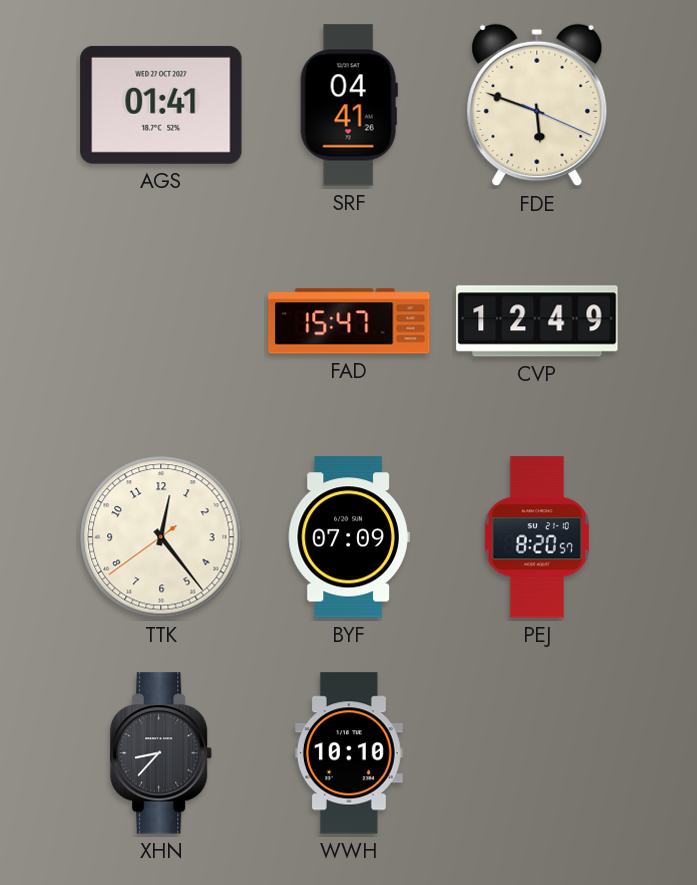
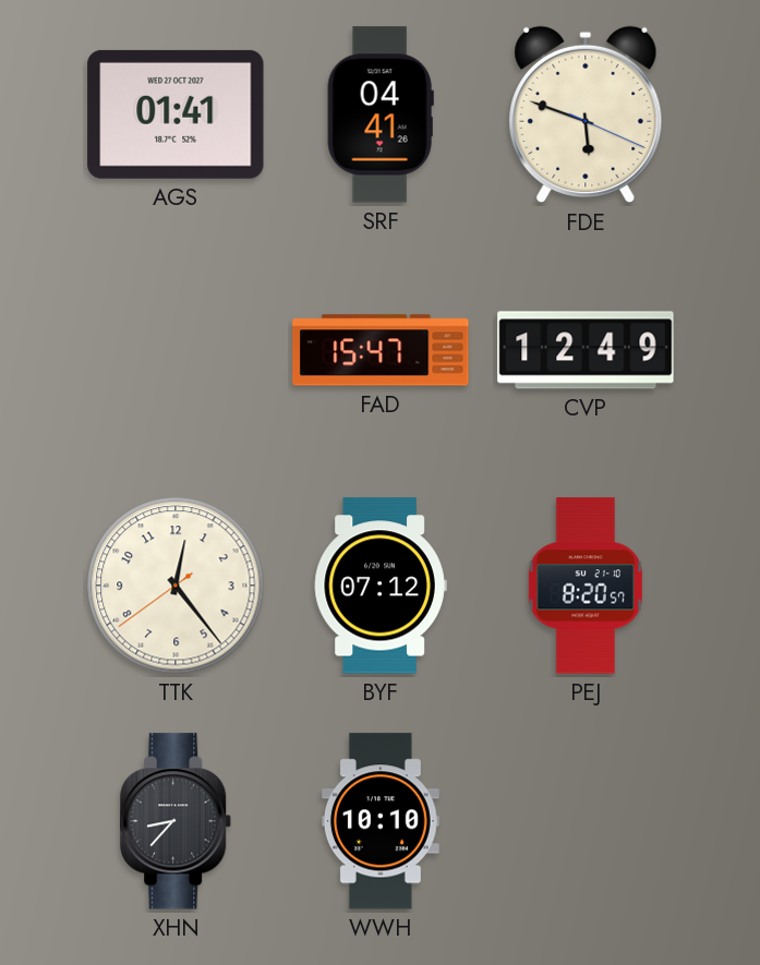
BYF: 07:09 -> 07:12
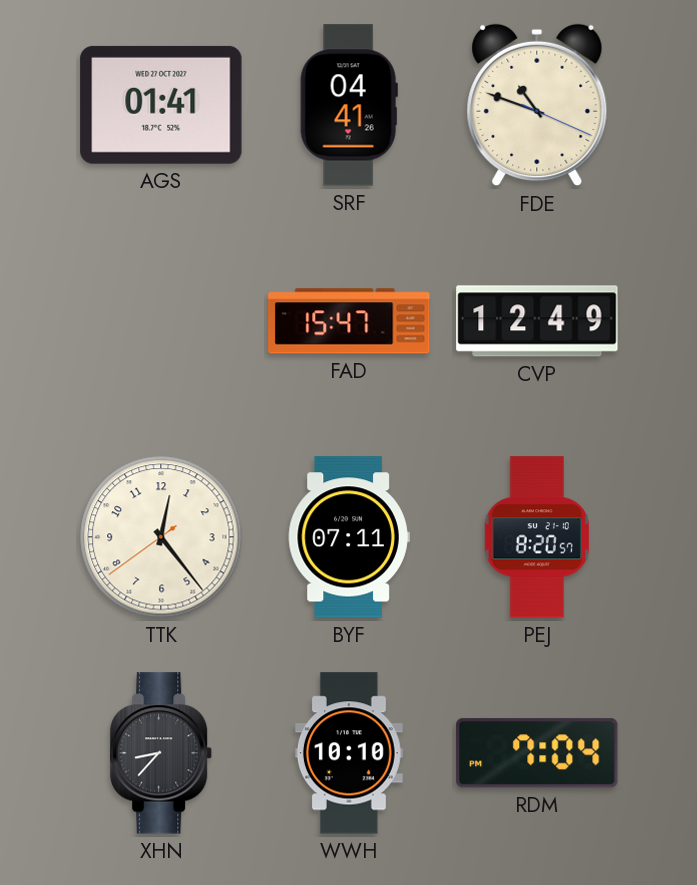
FDE: 5:48 -> 10:48
BYF: 07:12 -> 07:11
RDM: none -> 7:04
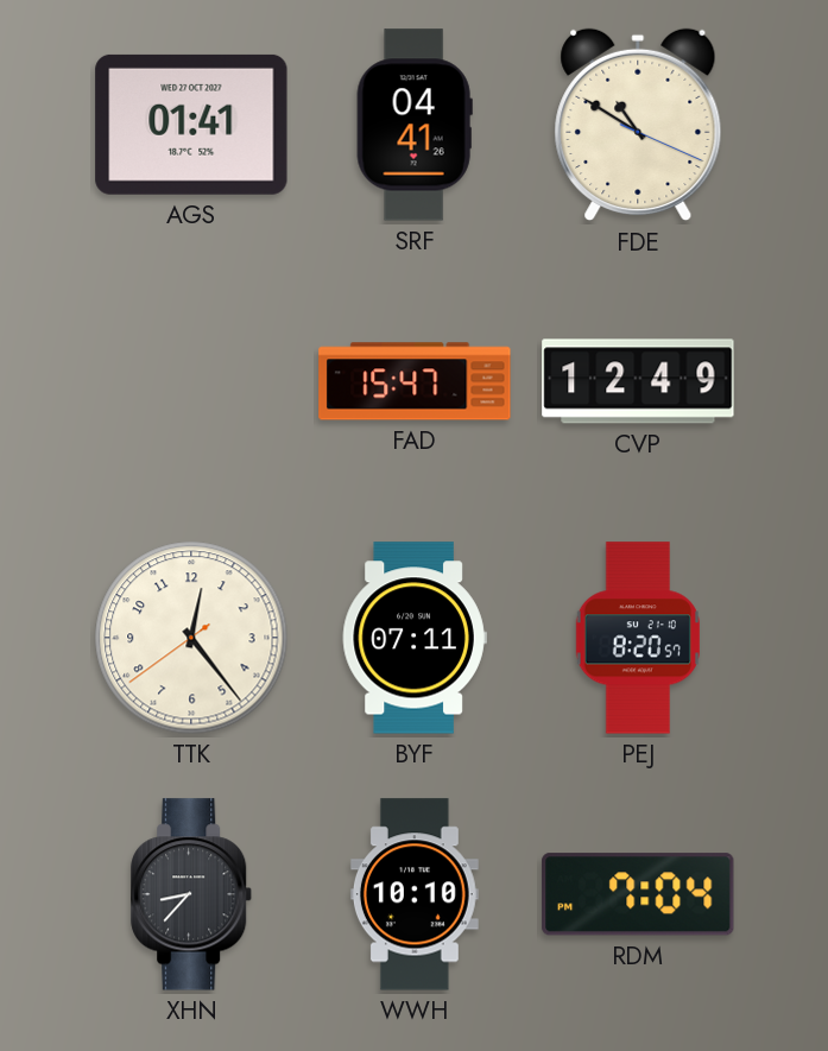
FDE: 10:48 -> 10:50
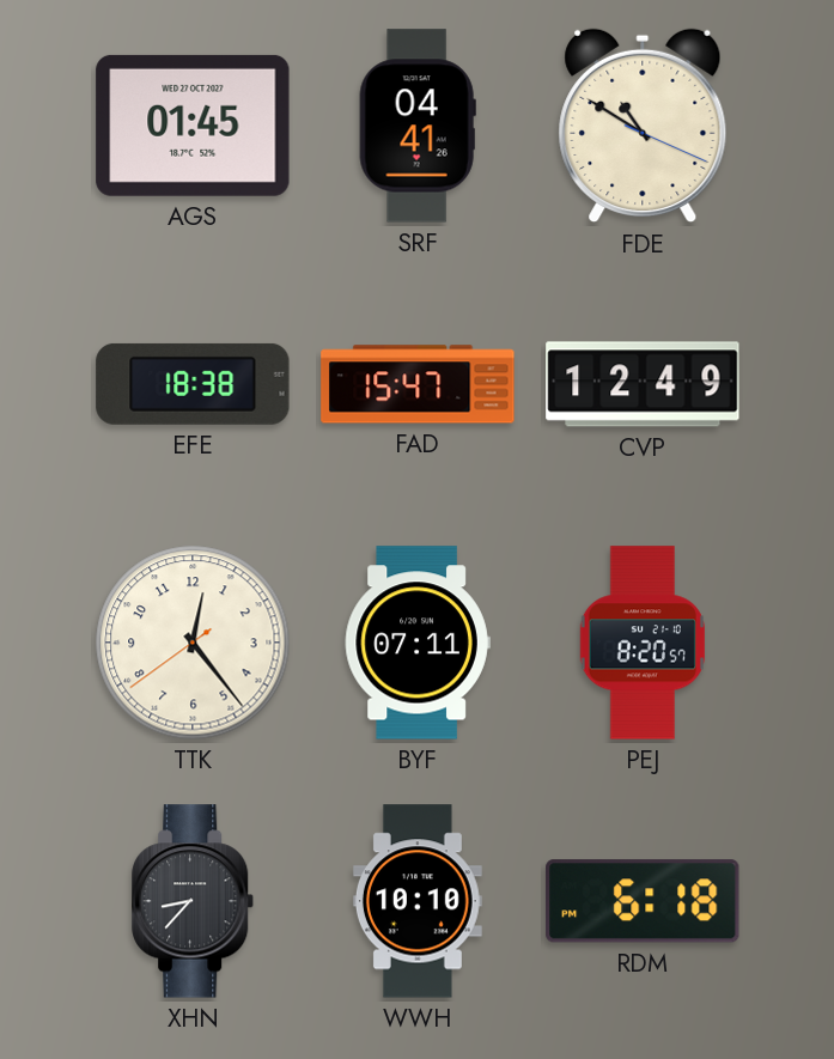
AGS: 01:41 -> 01:45
EFE: none -> 18:38
RDM: 7:04 -> 6:18
